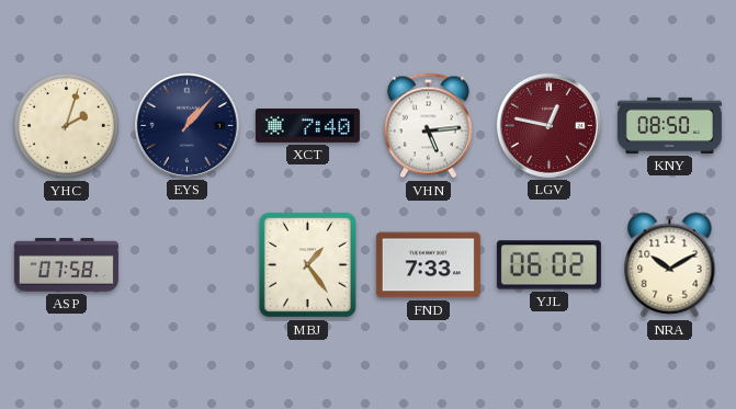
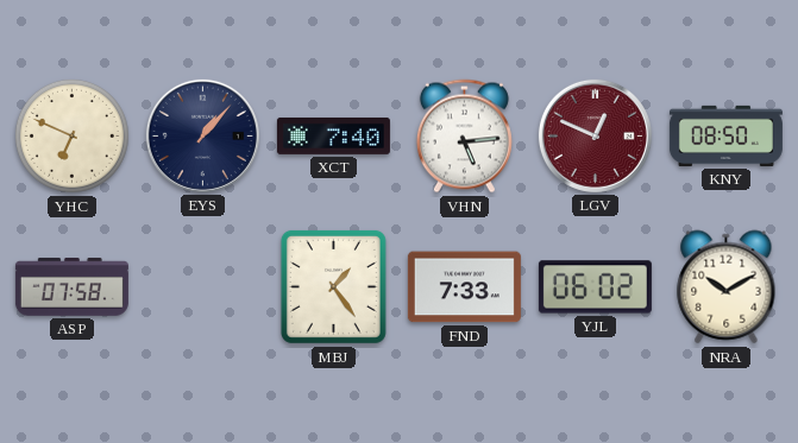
YHC: 2:03 -> 6:49
LGV: 12:47 -> 12:49
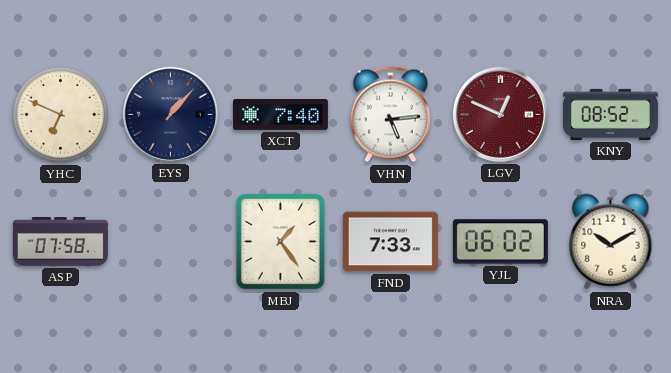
KNY: 08:50 -> 08:52
